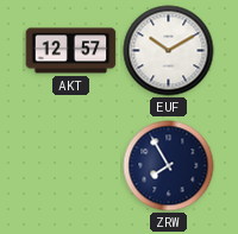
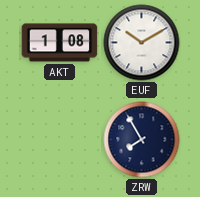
AKT: 12:57 -> 1:08
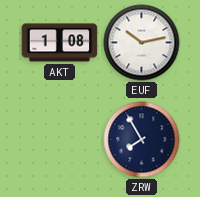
EUF: 10:10 -> 10:13
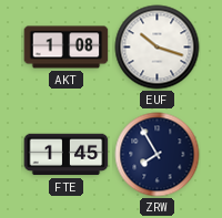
EUF: 10:13 -> 10:18
FTE: none -> 1:45
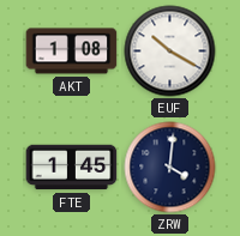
EUF: 10:18 -> 10:20
ZRW: 7:55 -> 4:01
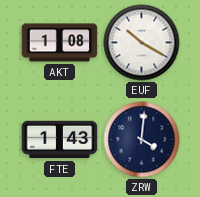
FTE: 1:45 -> 1:43
